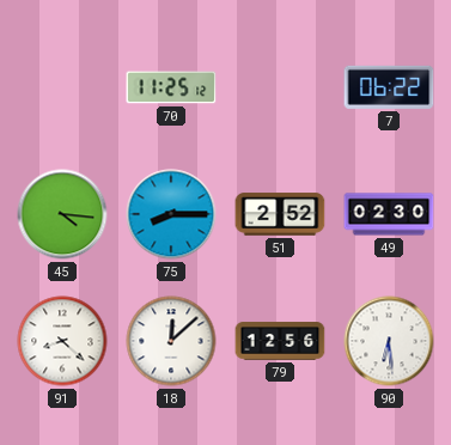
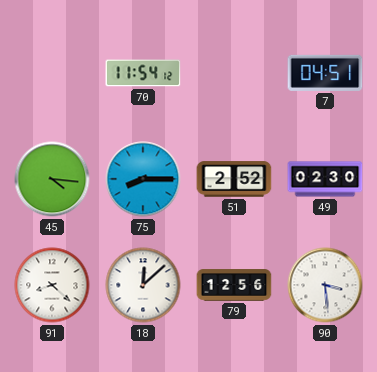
70: 11:25 -> 11:54
7: 06:22 -> 04:51
90: 6:29 -> 3:29
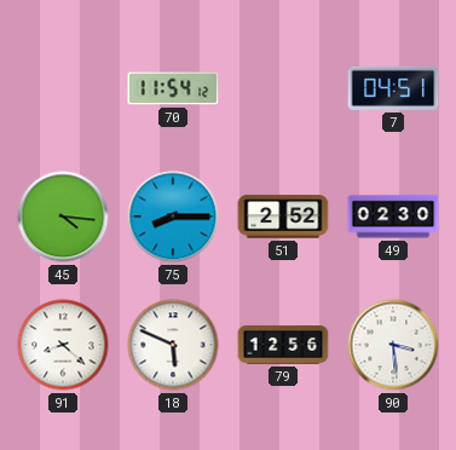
18: 12:08 -> 5:49
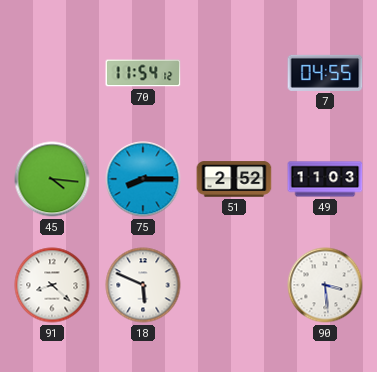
7: 04:51 -> 04:55
49: 02:30 -> 11:03
79: 12:56 -> none
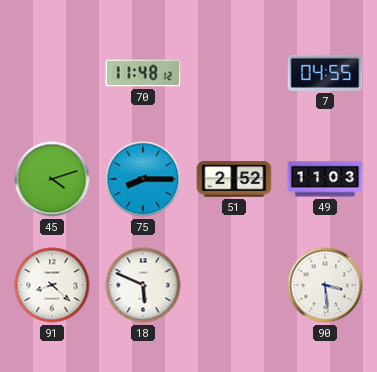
70: 11:54 -> 11:48
45: 4:16 -> 4:12
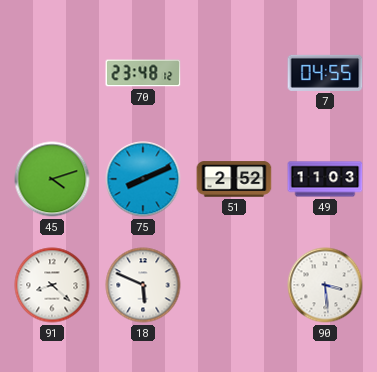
70: 11:48 -> 23:48
75: 8:15 -> 8:11
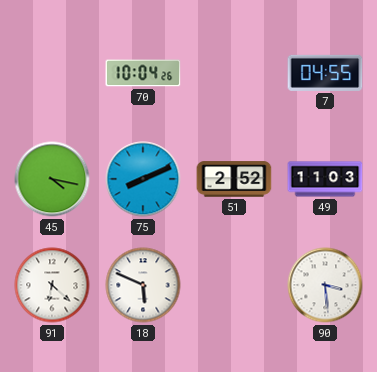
70: 23:48 -> 10:04
45: 4:12 -> 4:17
91: 8:22 -> 6:22
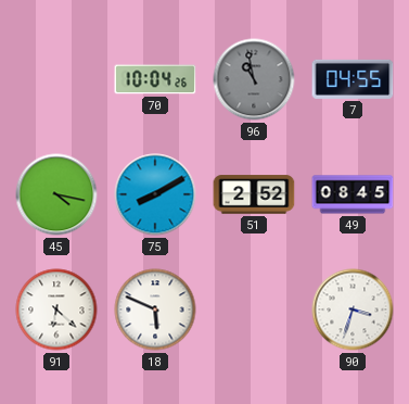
96: none -> 10:58
75: 8:11 -> 8:10
49: 11:03 -> 08:45
90: 3:29 -> 3:33
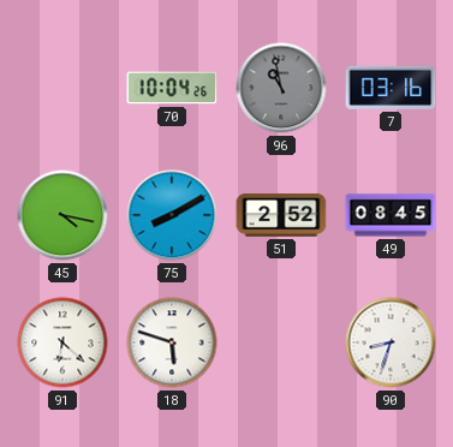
7: 04:55 -> 03:16
18: 5:49 -> 5:48
90: 3:33 -> 8:33
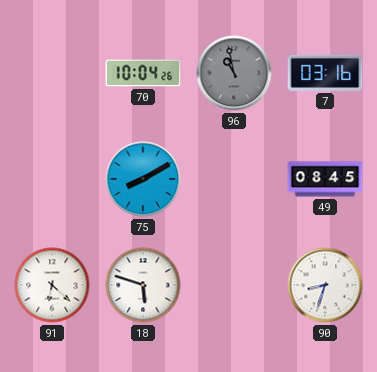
45: 4:17 -> none
51: 2:52 -> none
